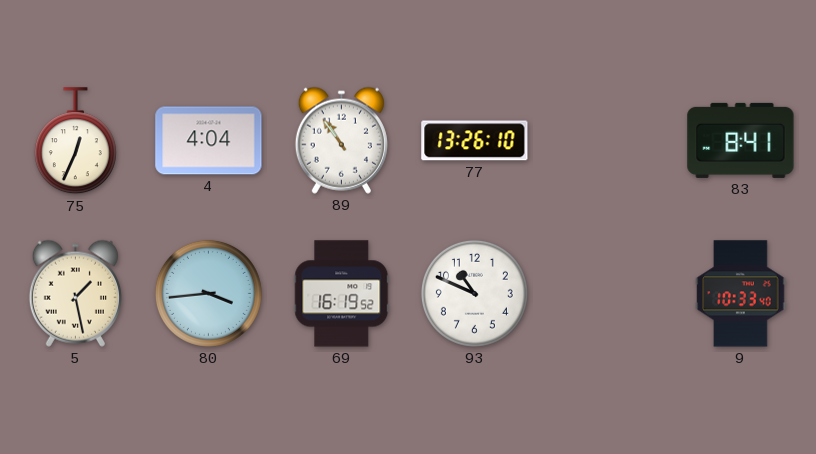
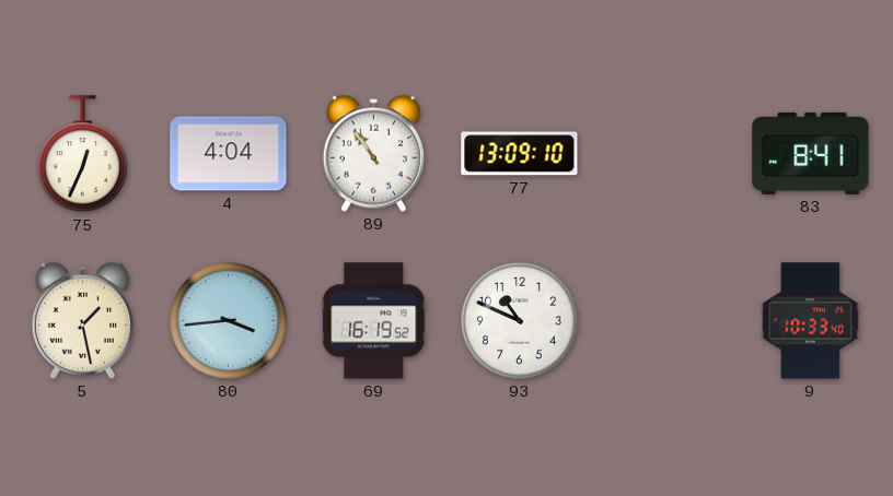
77: 13:26 -> 13:09
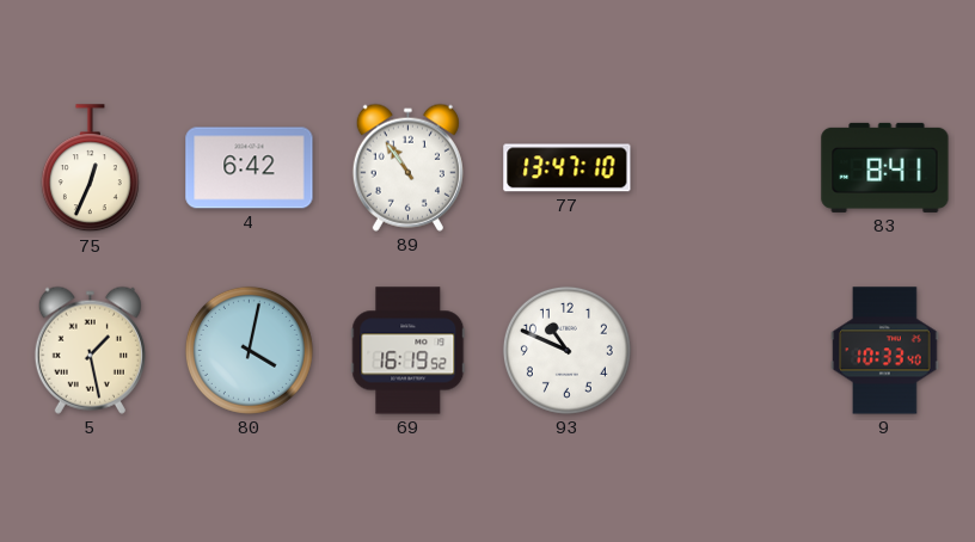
4: 4:04 -> 6:42
77: 13:09 -> 13:47
80: 3:44 -> 4:02
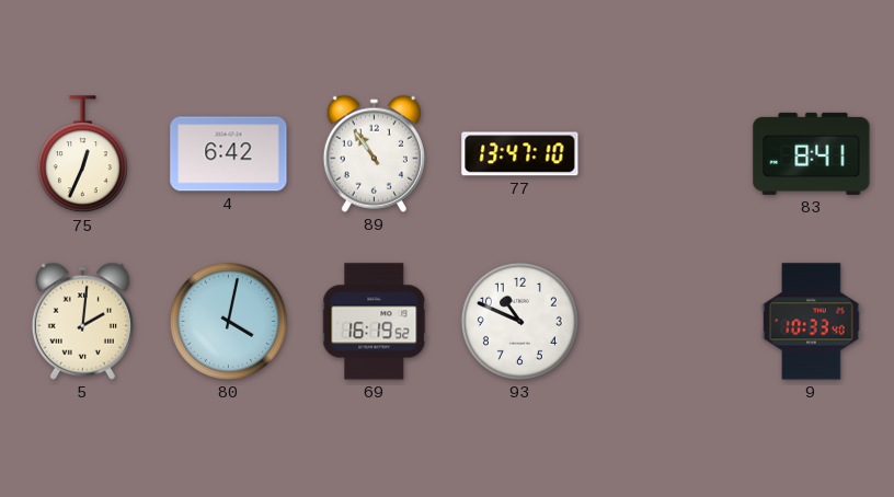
5: 1:28 -> 2:01
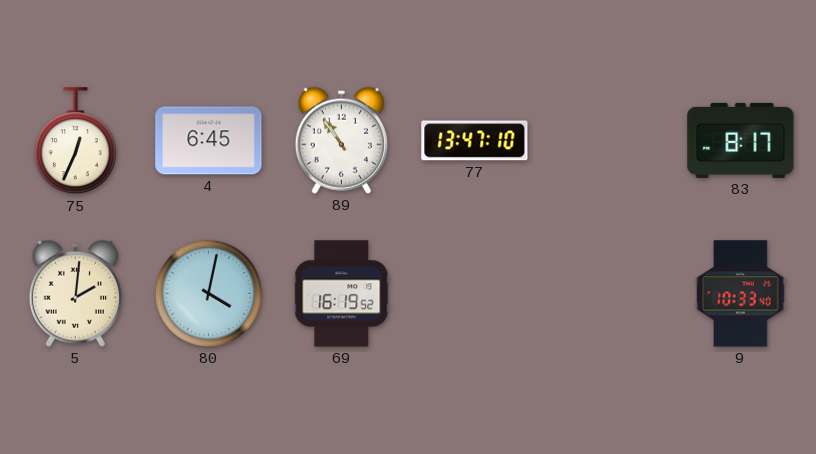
4: 6:42 -> 6:45
83: 8:41 -> 8:17
93: 10:49 -> none
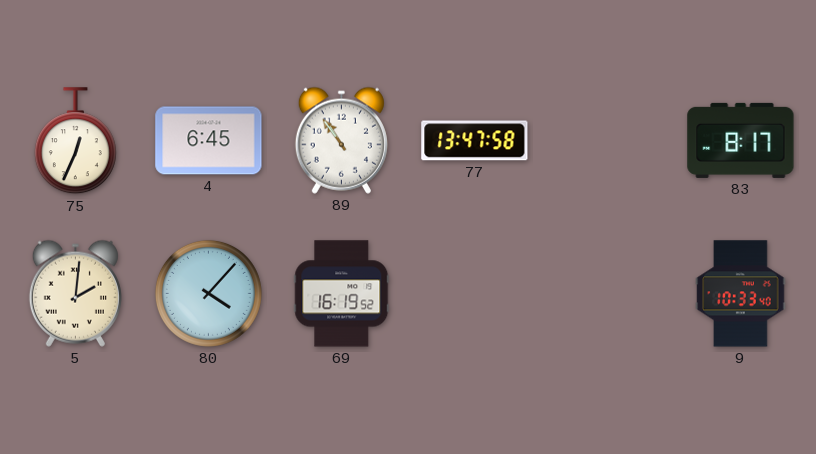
77: 13:47:10 -> 13:47:58
80: 4:02 -> 4:07
